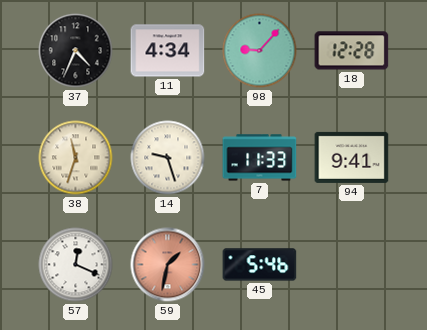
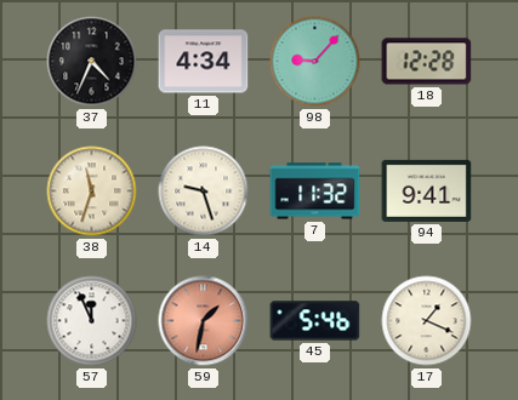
7: 11:33 -> 11:32
57: 12:19 -> 11:56
17: none -> 1:19
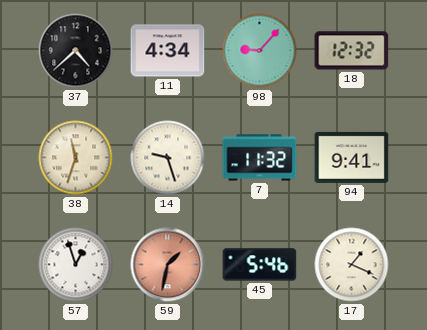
37: 4:34 -> 4:38
18: 12:28 -> 12:32
57: 11:56 -> 12:57
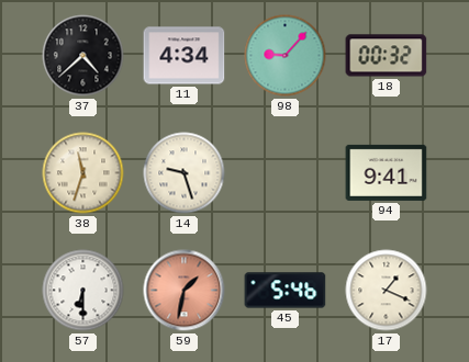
18: 12:32 -> 00:32
7: 11:32 -> none
57: 12:57 -> 6:30
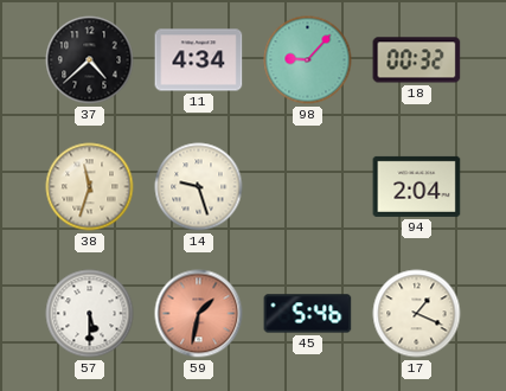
94: 9:41 -> 2:04
57: 6:30 -> 5:30
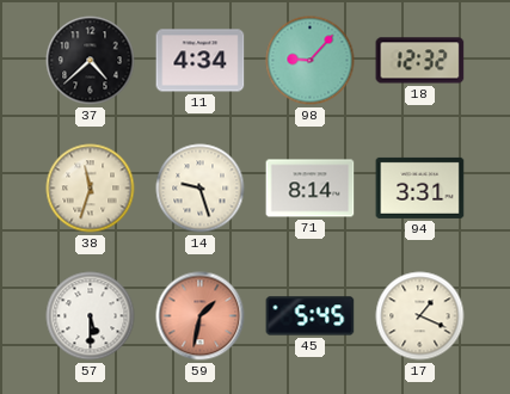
18: 00:32 -> 12:32
71: none -> 8:14
94: 2:04 -> 3:31
45: 5:46 -> 5:45
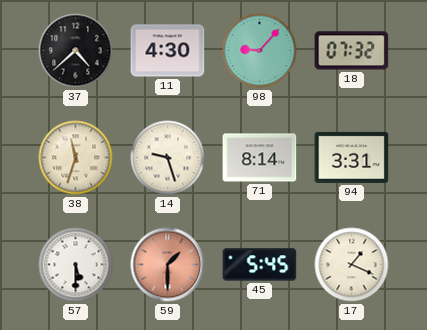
11: 4:34 -> 4:30
18: 12:32 -> 07:32
59: 1:32 -> 1:30
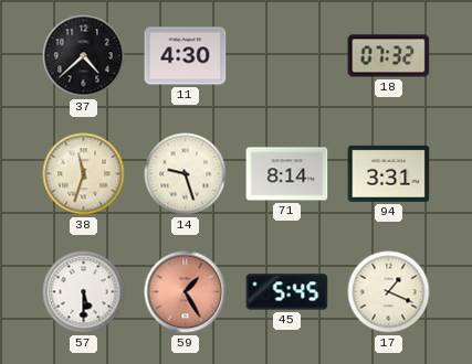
98: 9:07 -> none
59: 1:30 -> 1:25
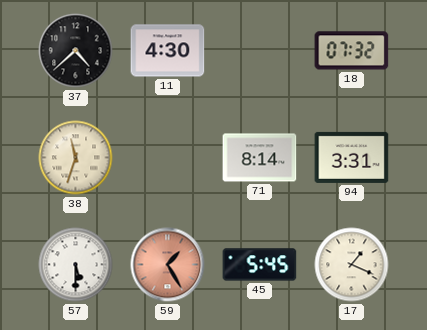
14: 9:27 -> none
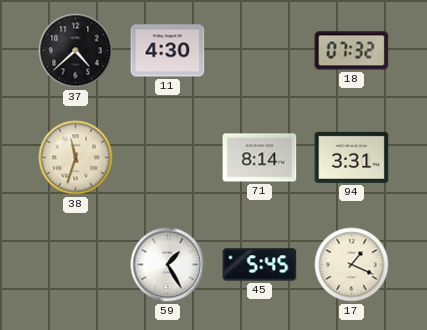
57: 5:30 -> none
59 dial: salmon -> white
